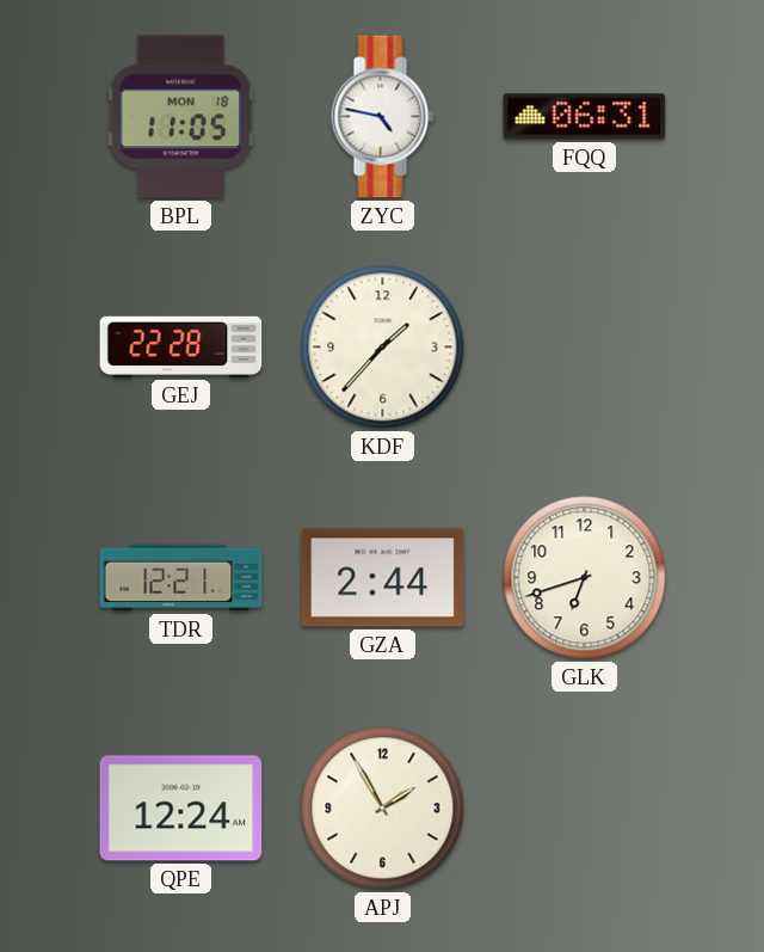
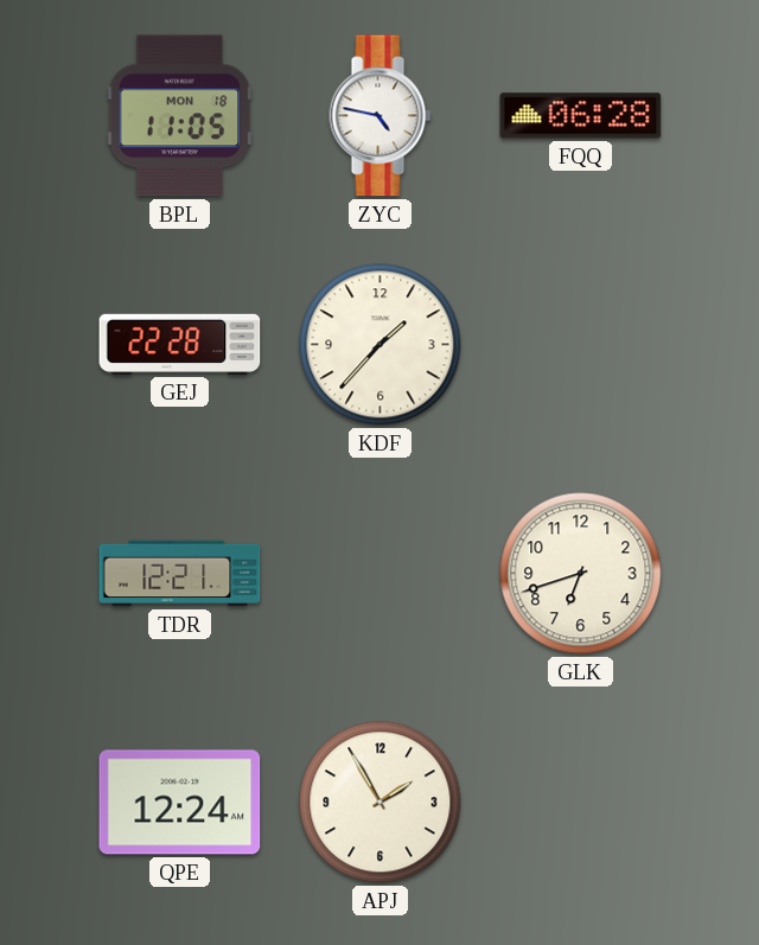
FQQ: 06:31 -> 06:28
GZA: 2:44 -> none
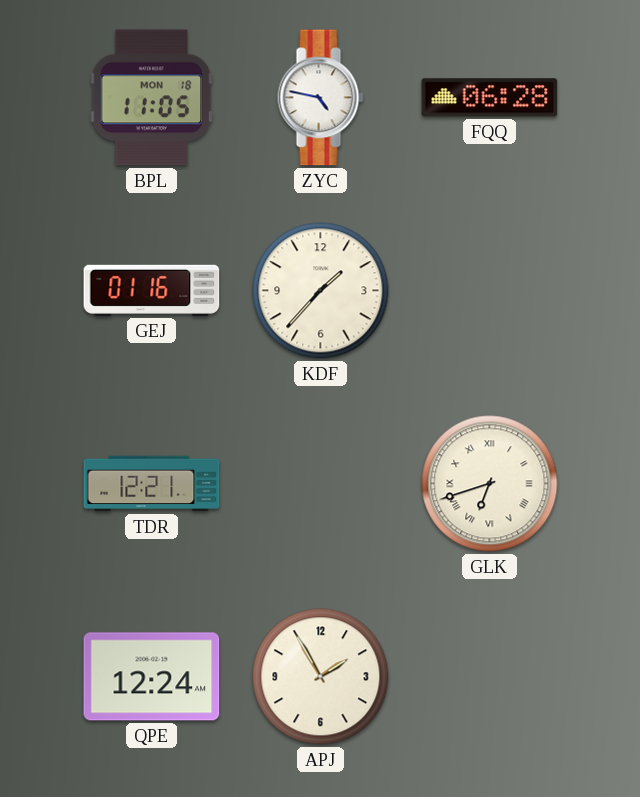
GEJ: 22:28 -> 01:16
GLK numerals: Arabic -> Roman
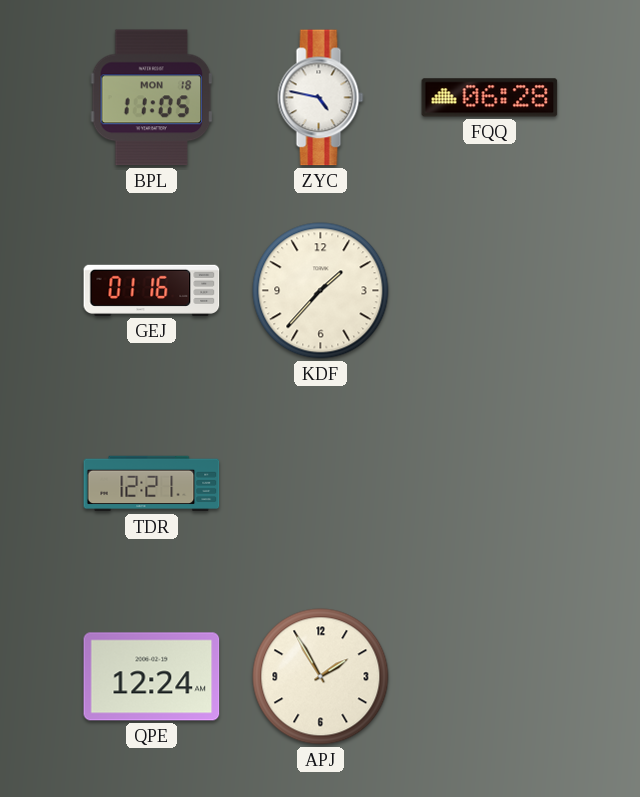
GLK: 6:42 -> none
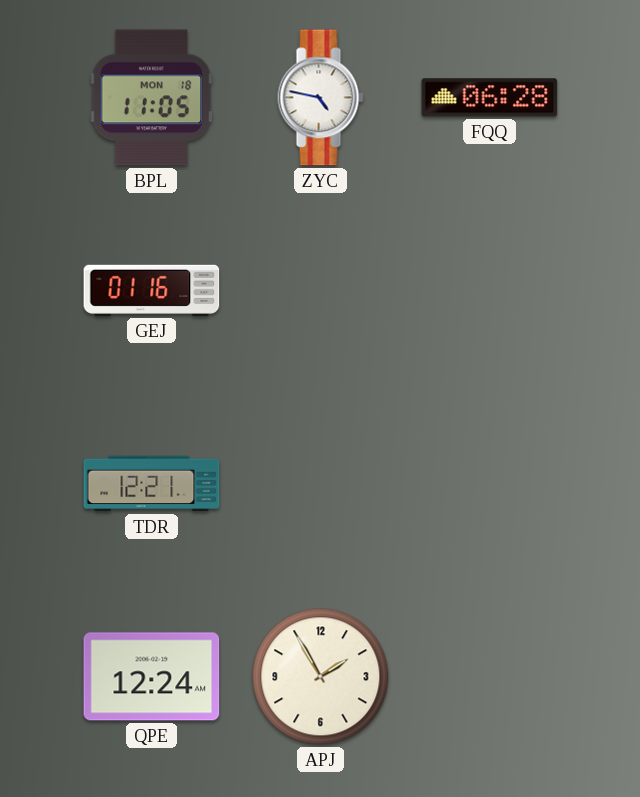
KDF: 1:37 -> none
